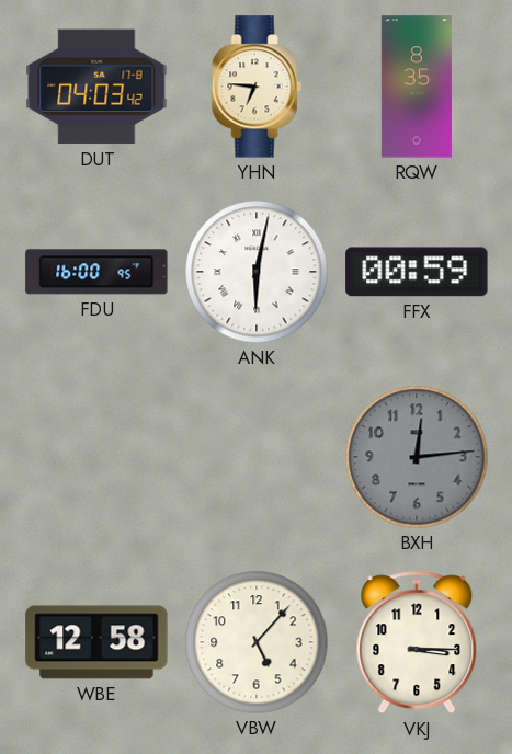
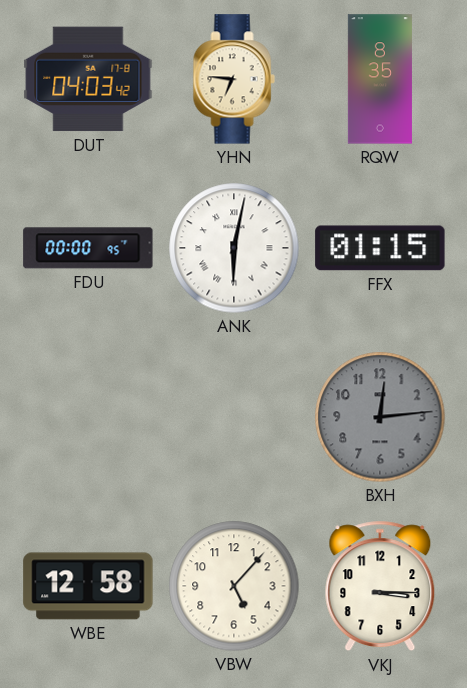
FDU: 16:00 -> 00:00
FFX: 00:59 -> 01:15
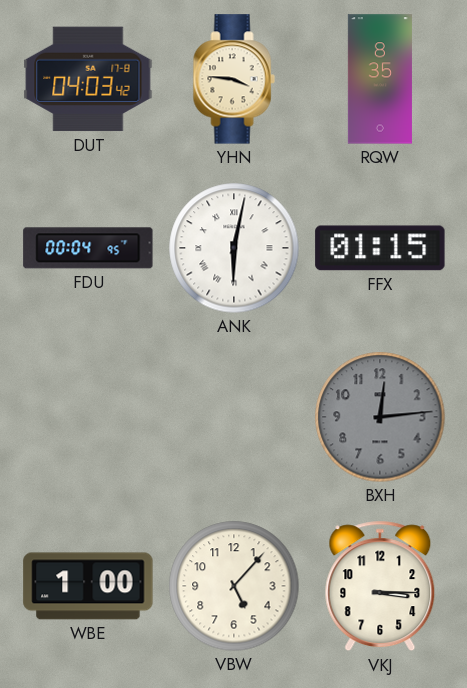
YHN: 6:46 -> 3:46
FDU: 00:00 -> 00:04
WBE: 12:58 -> 1:00
